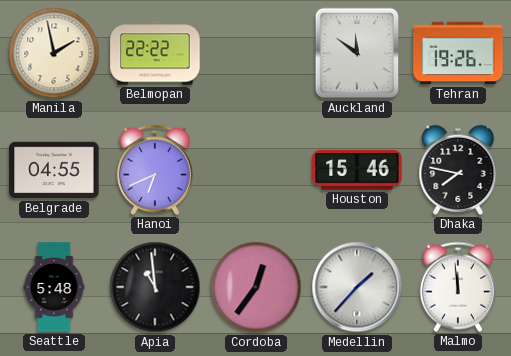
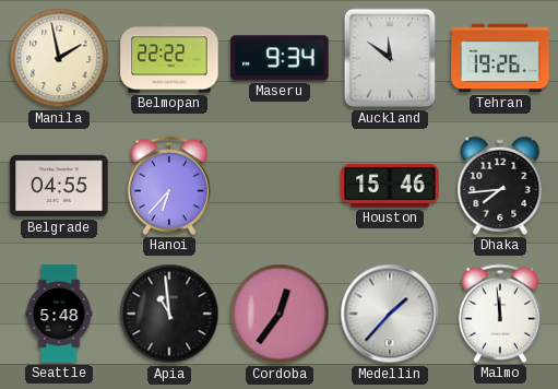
Maseru: none -> 9:34
Hanoi: 6:41 -> 6:37
Dhaka: 7:47 -> 7:44
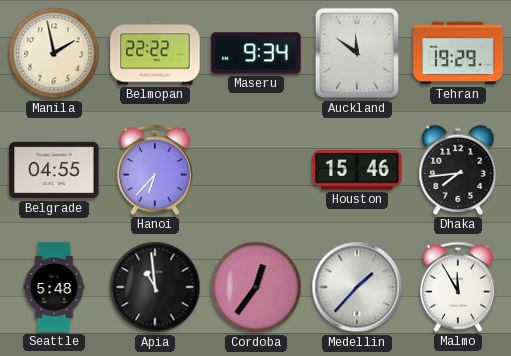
Tehran: 19:26 -> 19:29
Malmo: 11:59 -> 11:55
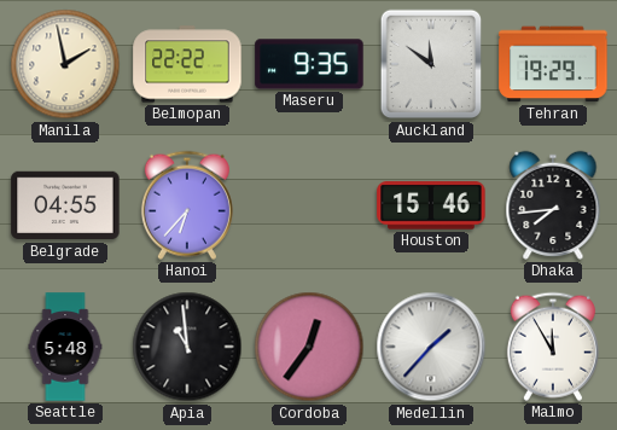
Maseru: 9:34 -> 9:35
